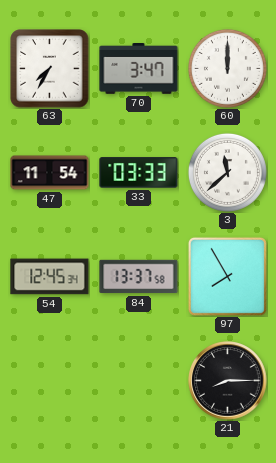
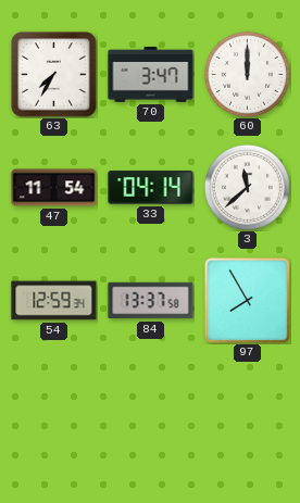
33: 03:33 -> 04:14
54: 12:45 -> 12:59
21: 8:15 -> none
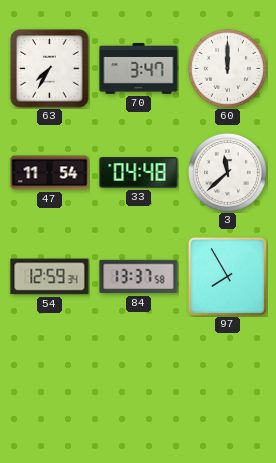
33: 04:14 -> 04:48
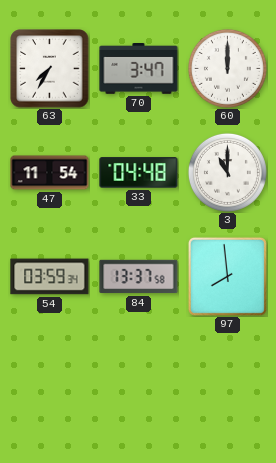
3: 11:38 -> 11:00
54: 12:59 -> 03:59
97: 7:55 -> 7:59
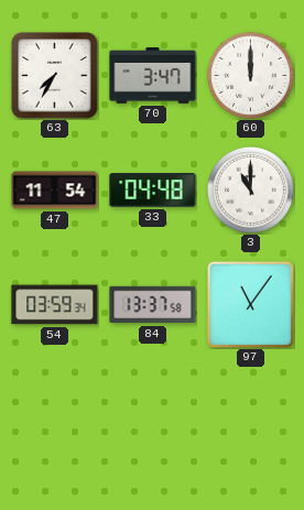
97: 7:59 -> 11:06
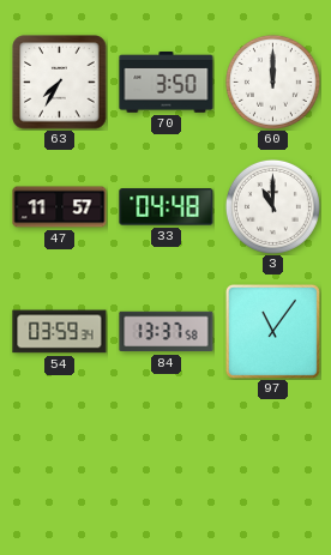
70: 3:47 -> 3:50
47: 11:54 -> 11:57
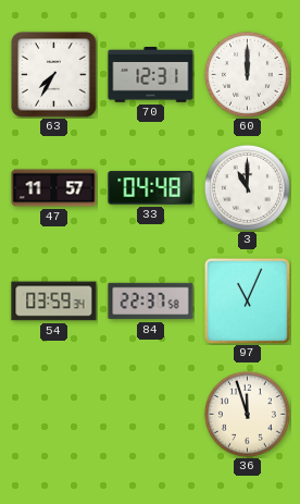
70: 3:50 -> 12:31
84: 13:37 -> 22:37
97: 11:06 -> 11:04
36: none -> 11:57
